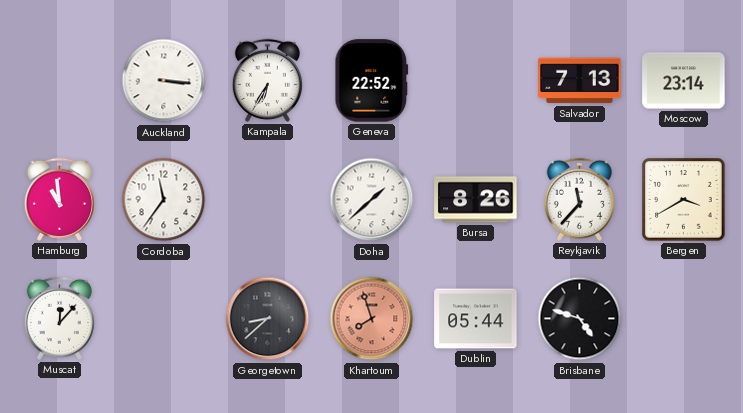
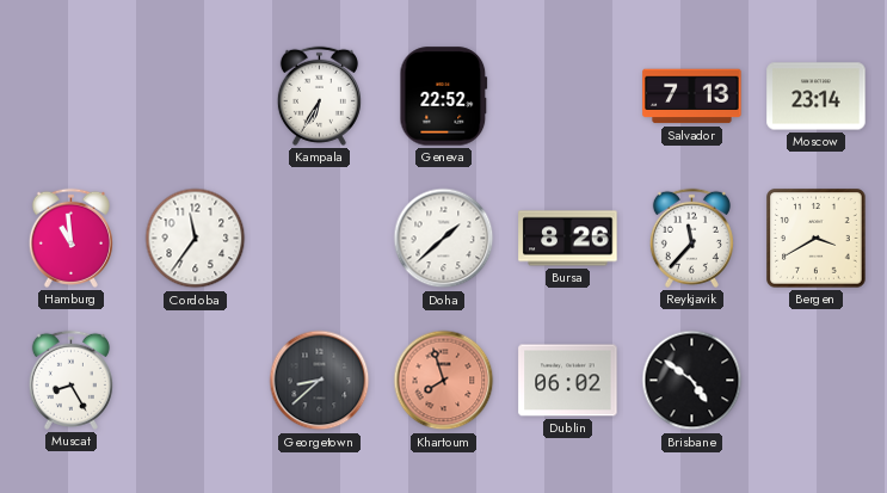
Auckland: 3:16 -> none
Muscat: 12:07 -> 8:25
Dublin: 05:44 -> 06:02
Brisbane: 4:48 -> 4:51
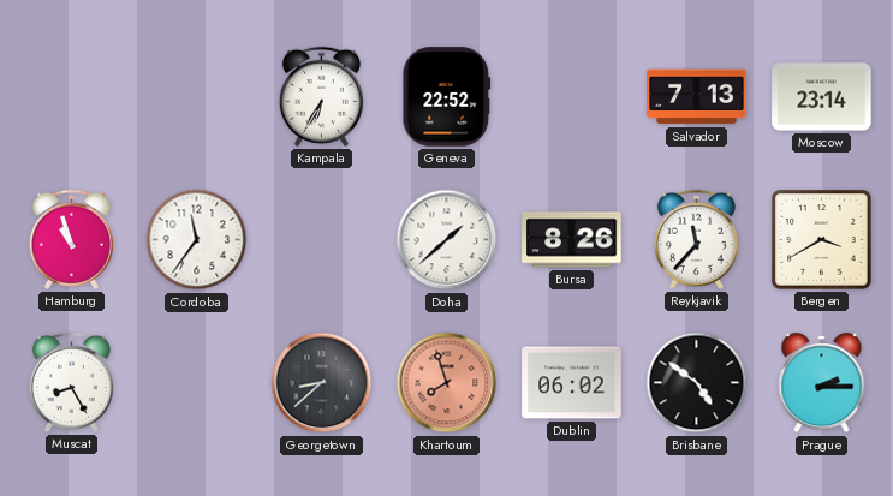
Hamburg: 10:59 -> 10:57
Prague: none -> 2:15
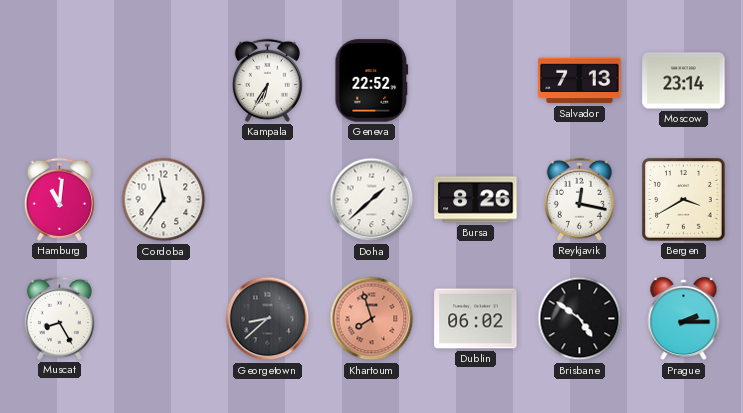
Hamburg: 10:57 -> 11:01
Reykjavik: 11:37 -> 12:17
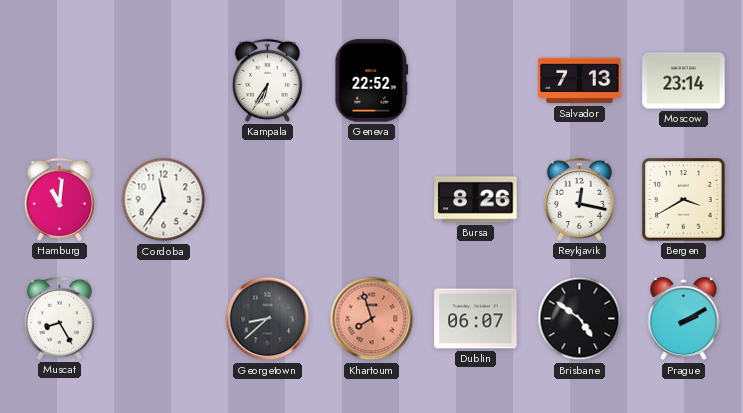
Doha: 1:38 -> none
Dublin: 06:02 -> 06:07
Prague: 2:15 -> 2:10
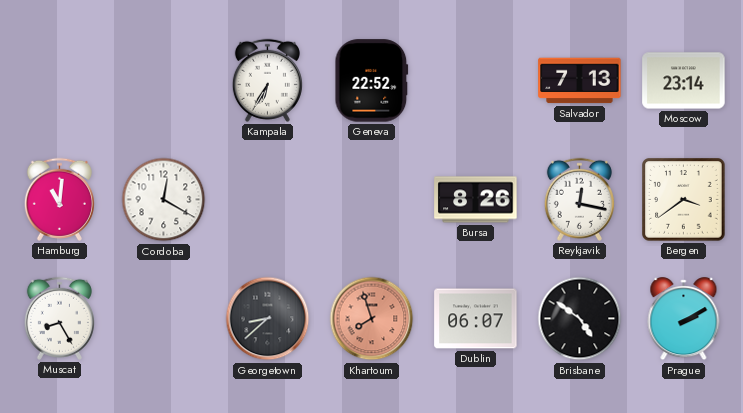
Cordoba: 11:36 -> 12:20
Bergen: 3:40 -> 3:39
